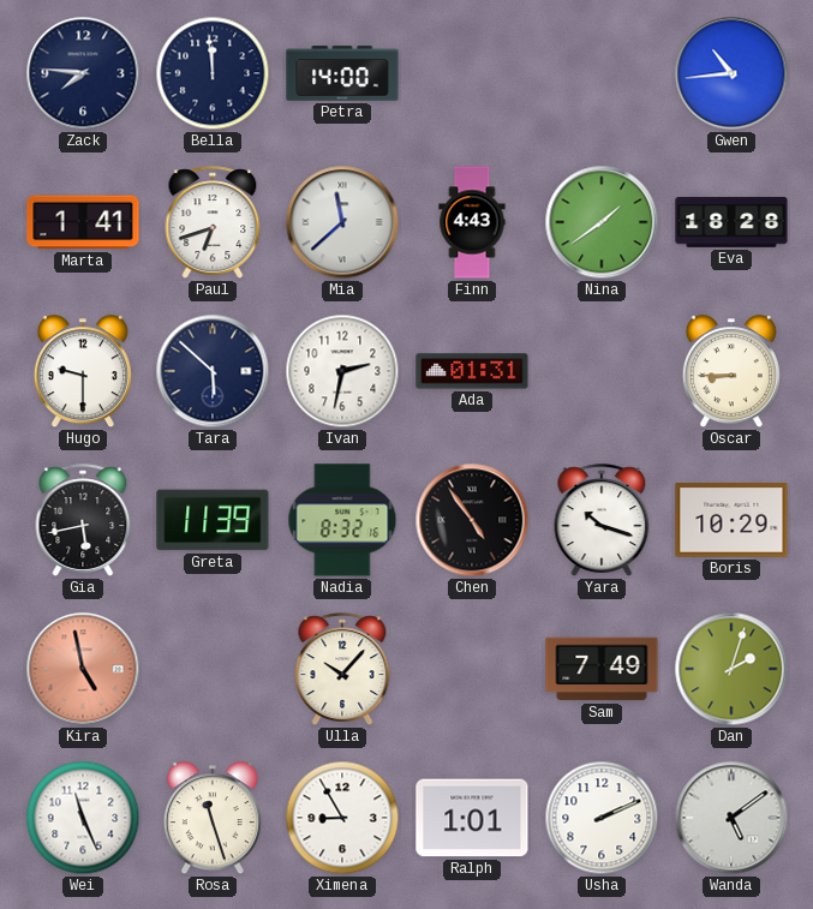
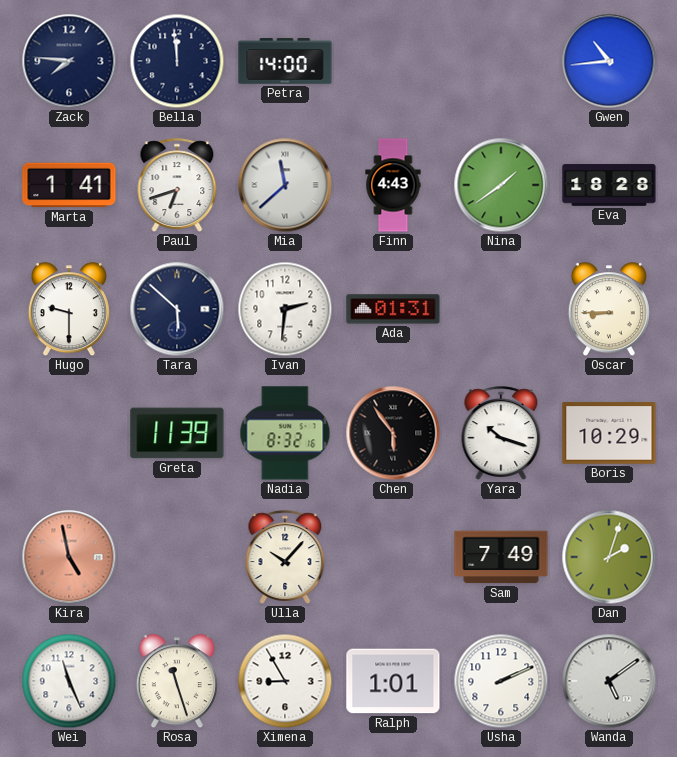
Ivan: 2:32 -> 2:31
Gia: 5:43 -> none
Chen: 4:54 -> 5:54
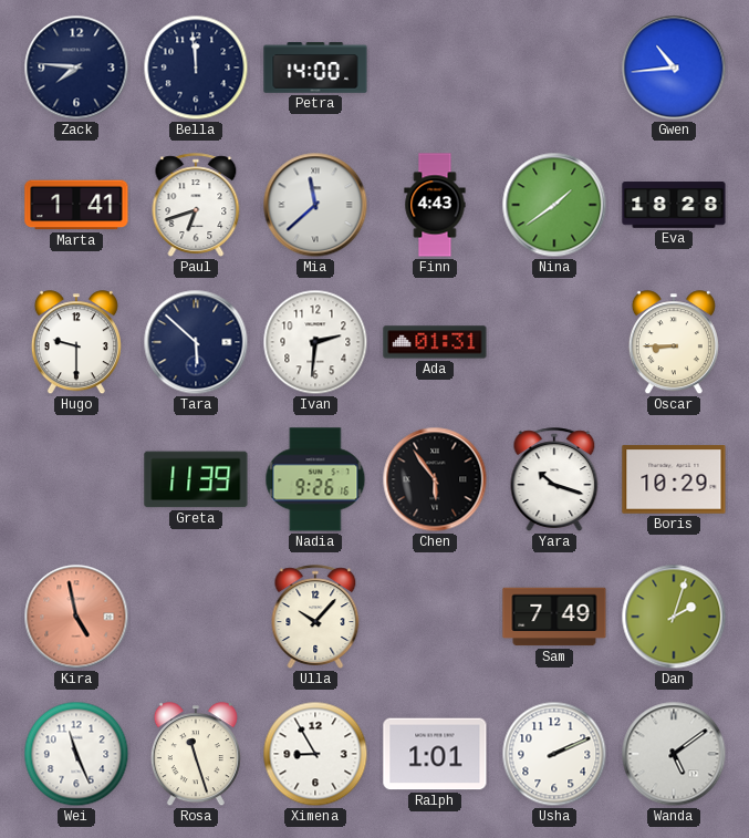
Nadia: 8:32 -> 9:26
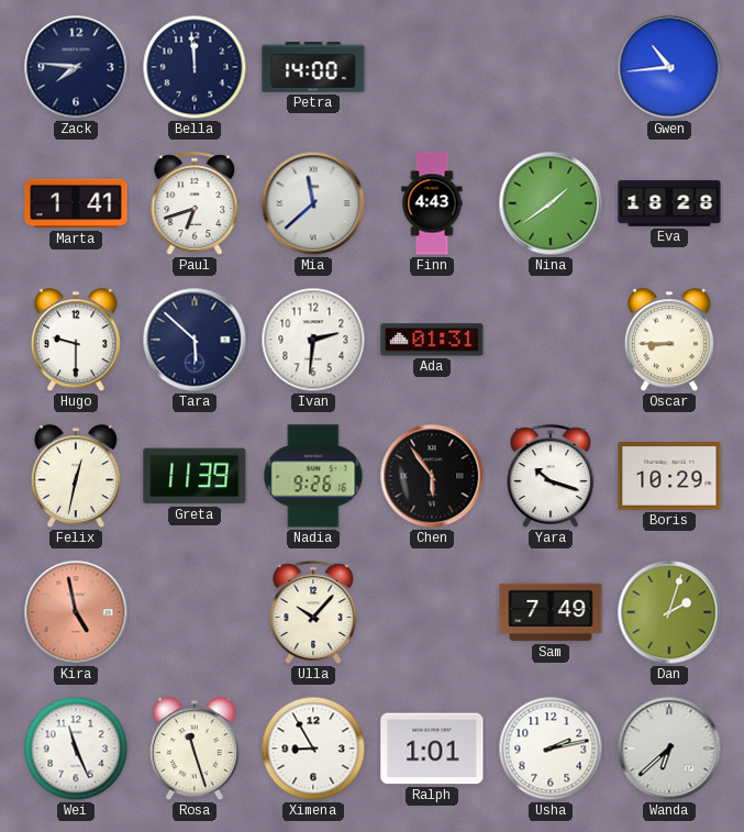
Felix: none -> 12:32
Usha: 2:11 -> 2:13
Wanda: 5:09 -> 6:38
